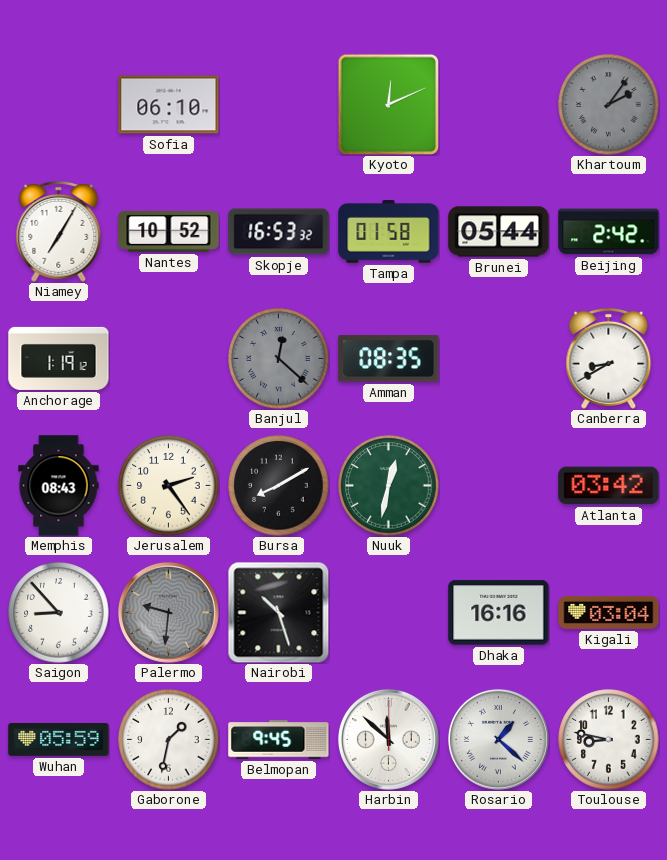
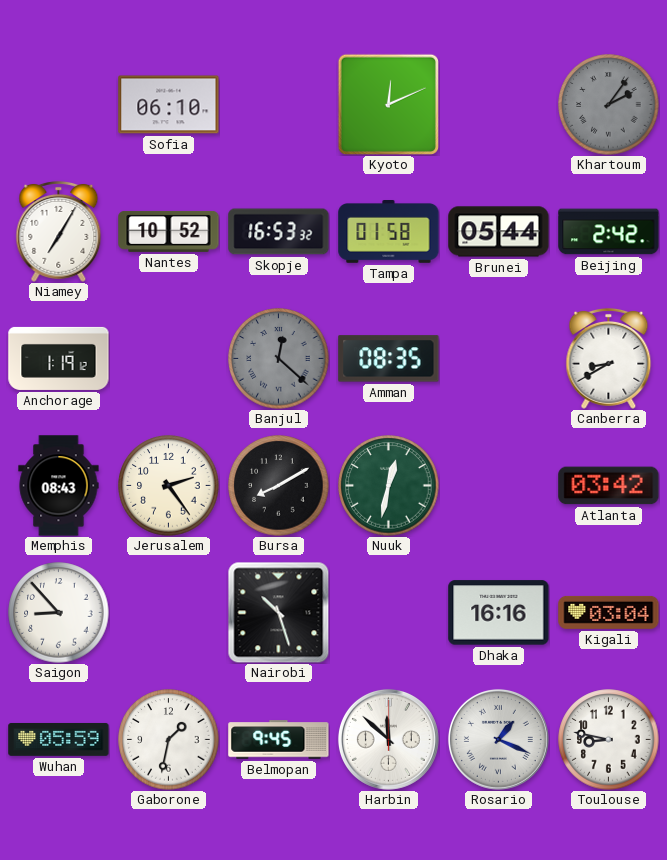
Palermo: 9:31 -> none
Rosario: 1:22 -> 1:19
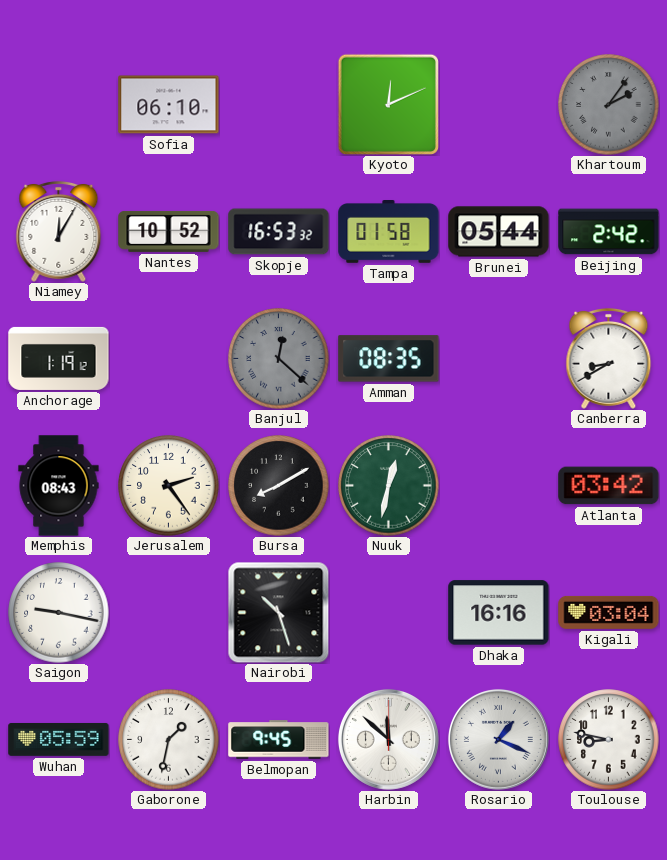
Niamey: 7:05 -> 12:05
Saigon: 8:53 -> 9:17
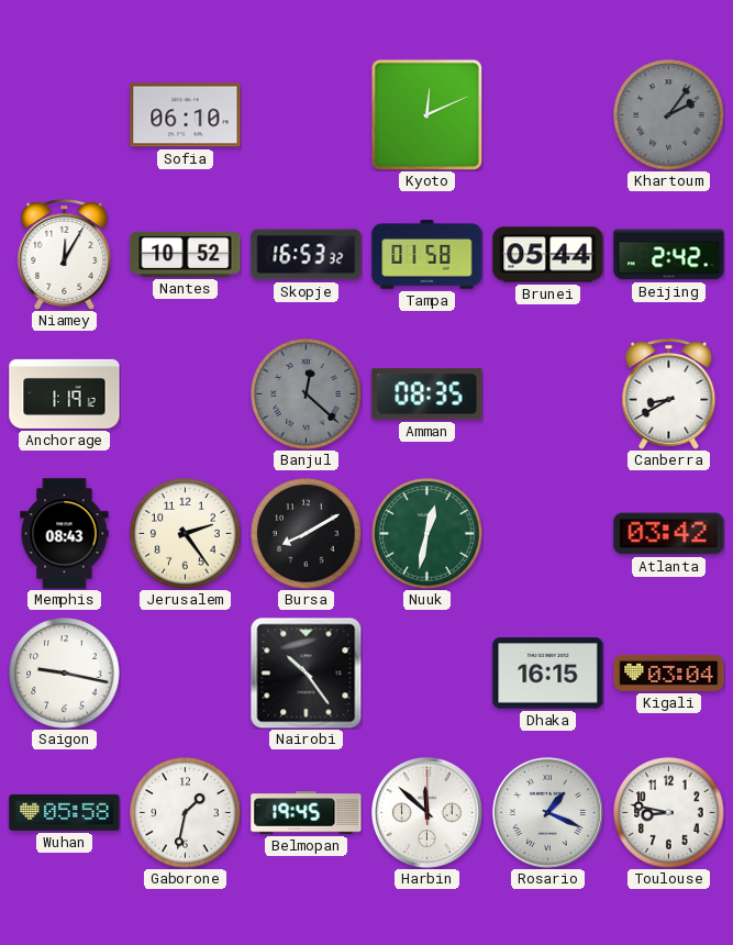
Nairobi: 10:27 -> 10:24
Dhaka: 16:16 -> 16:15
Wuhan: 05:59 -> 05:58
Belmopan: 9:45 -> 19:45
